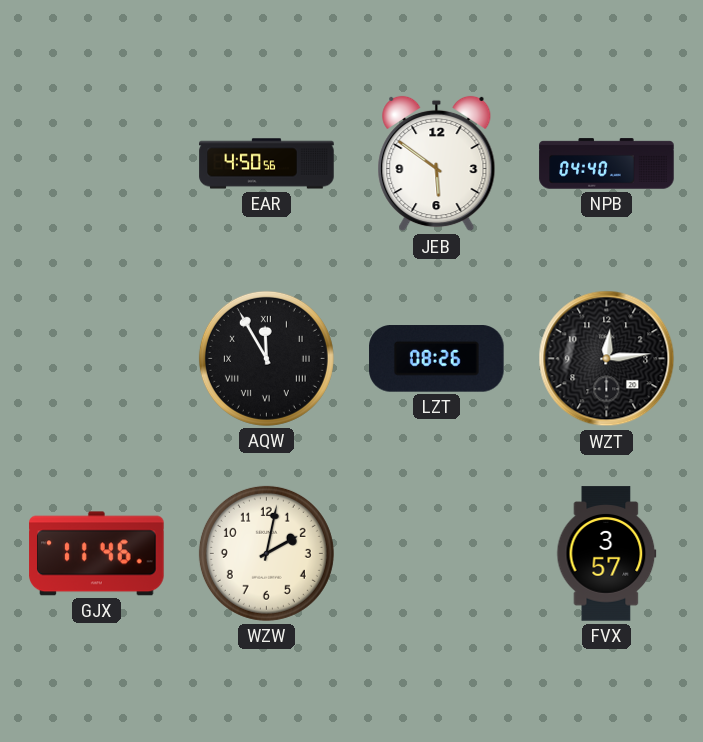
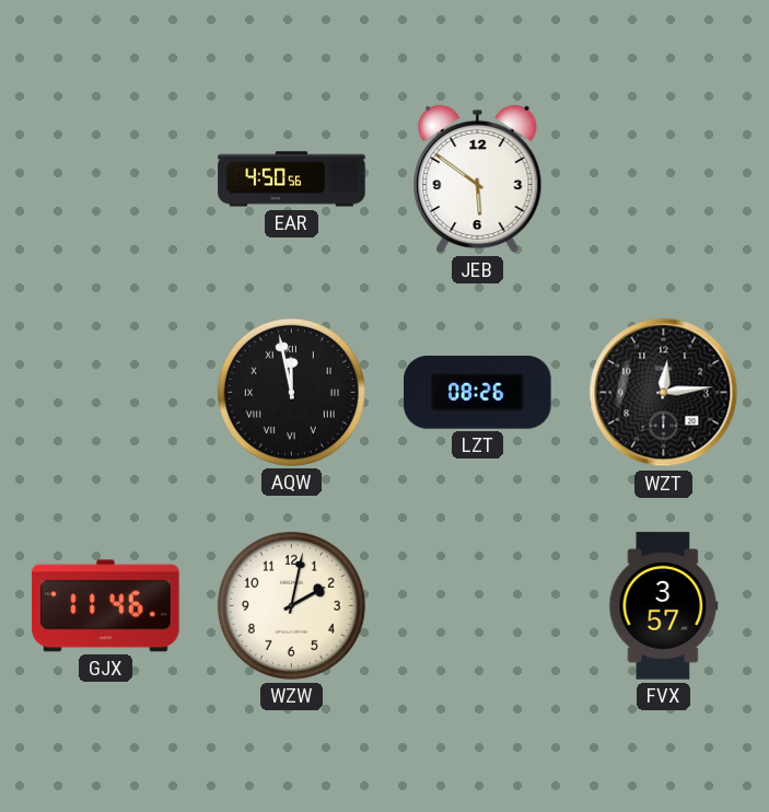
NPB: 04:40 -> none
AQW: 11:55 -> 11:58
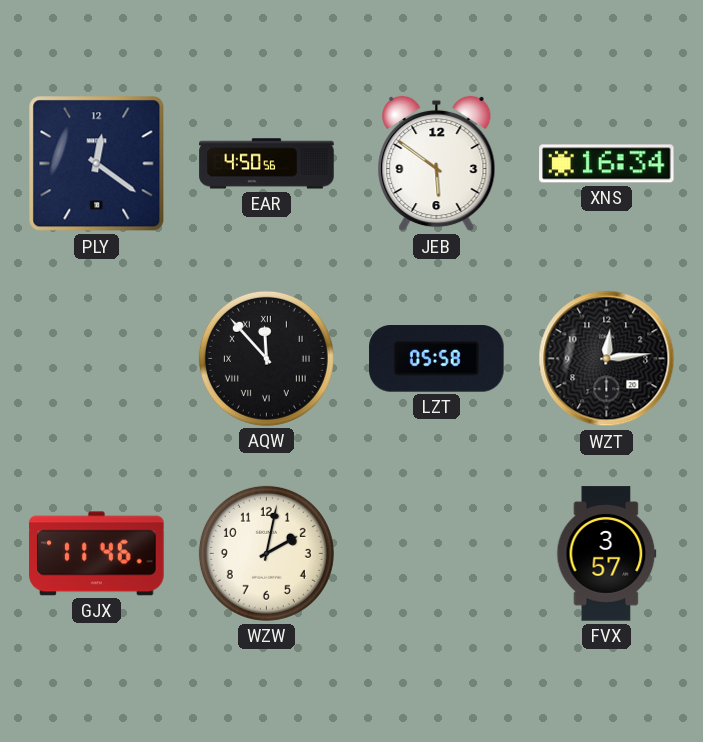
PLY: none -> 12:21
XNS: none -> 16:34
AQW: 11:58 -> 11:53
LZT: 08:26 -> 05:58
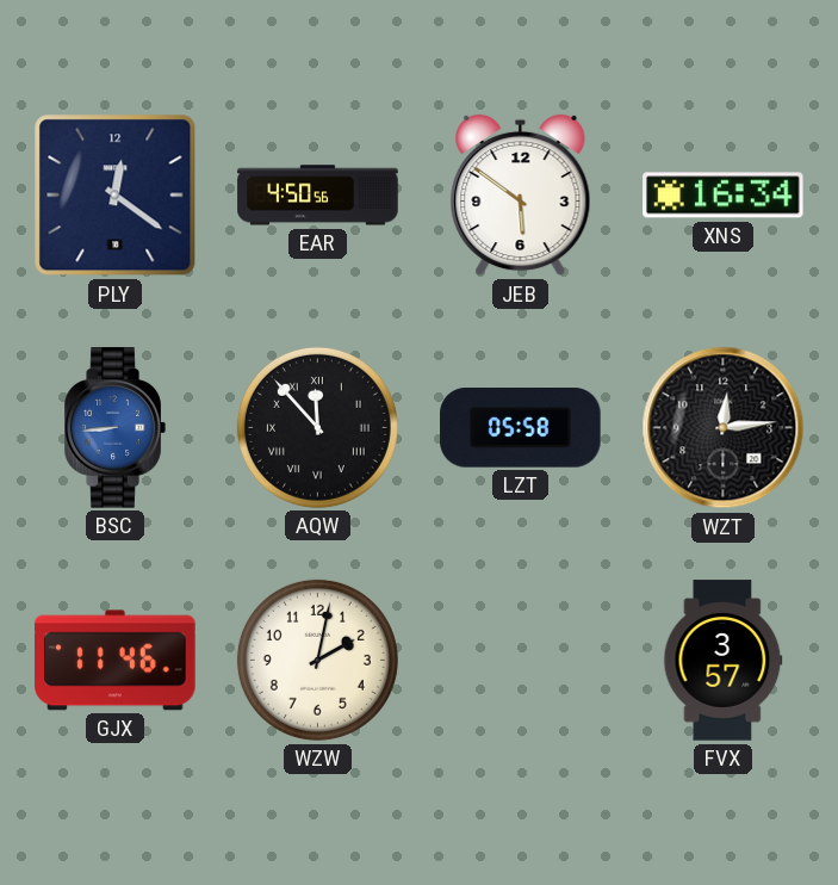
BSC: none -> 8:44
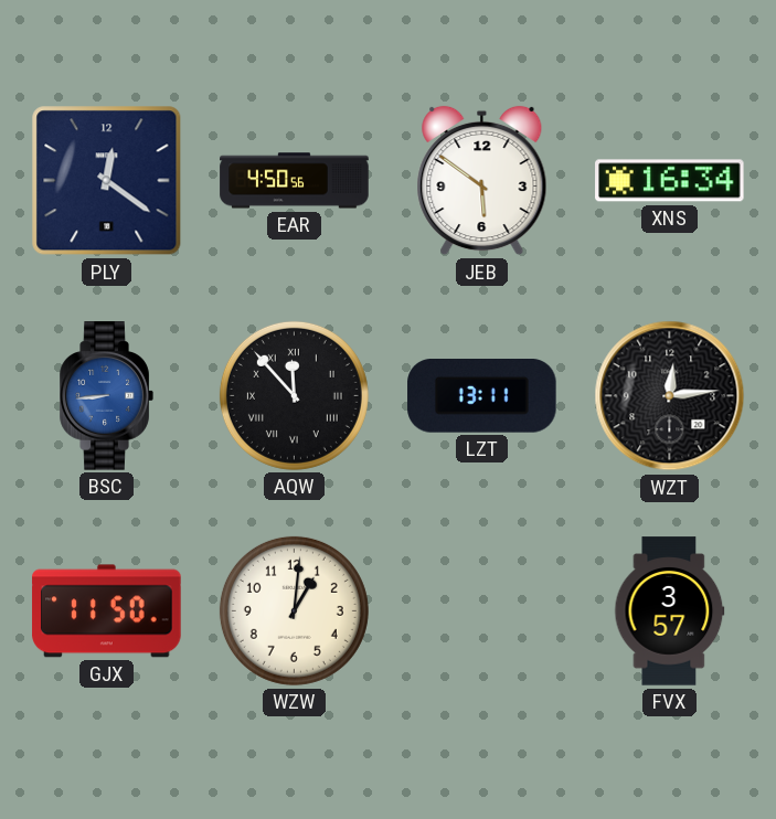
LZT: 05:58 -> 13:11
GJX: 11:46 -> 11:50
WZW: 2:02 -> 1:01
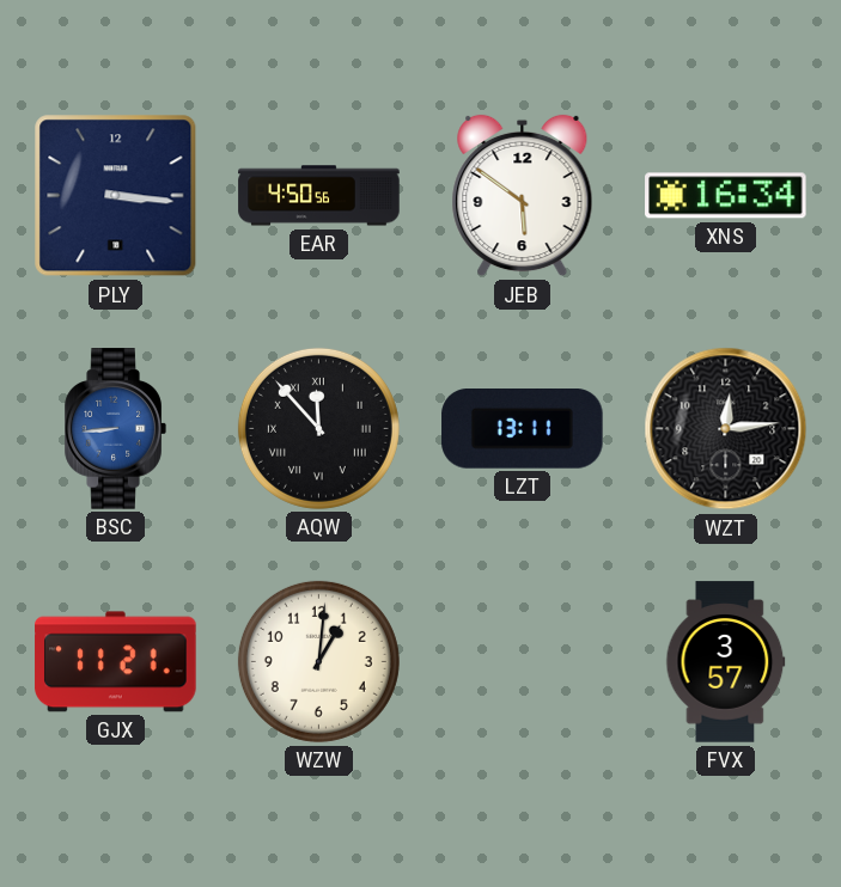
PLY: 12:21 -> 3:16
GJX: 11:50 -> 11:21
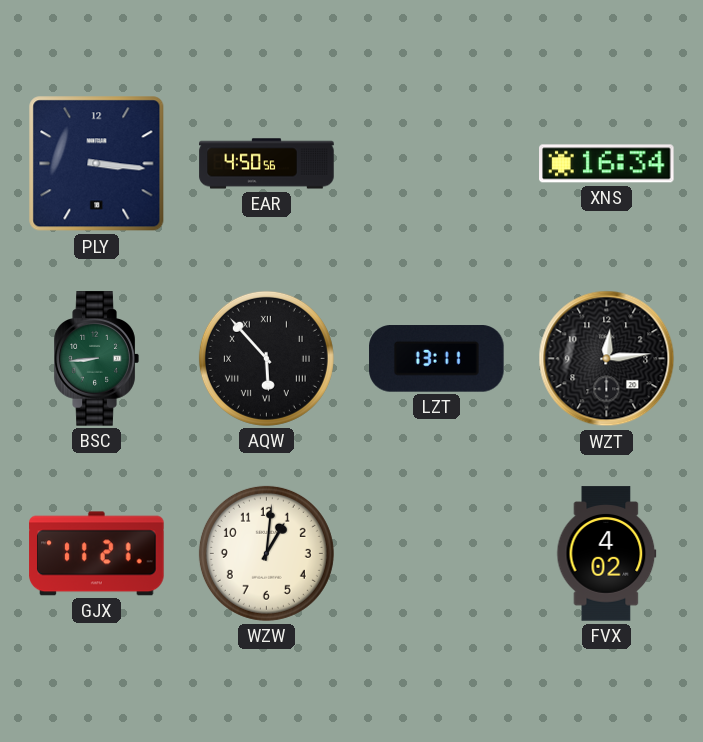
JEB: 5:51 -> none
BSC dial: blue -> green
AQW: 11:53 -> 5:53
FVX: 3:57 -> 4:02
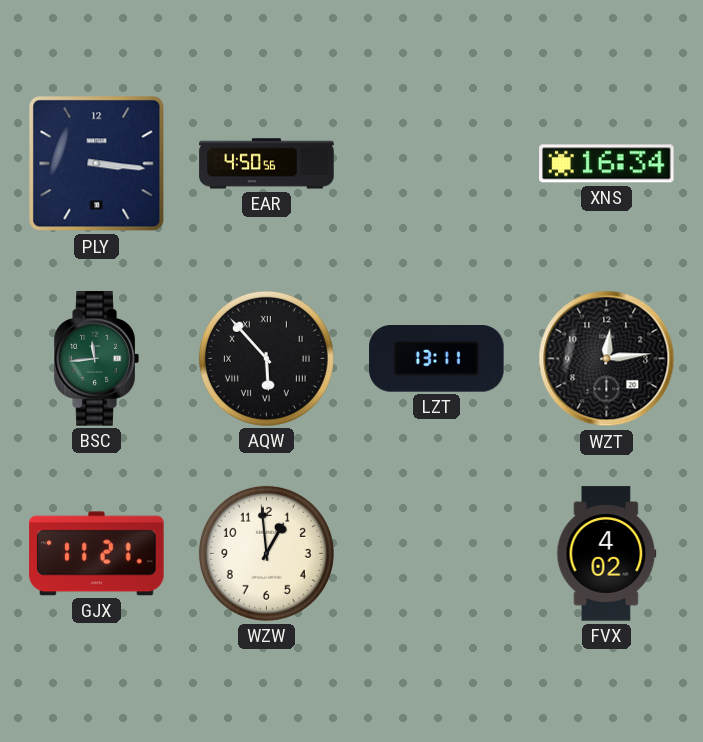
BSC: 8:44 -> 11:44
WZW: 1:01 -> 12:59
